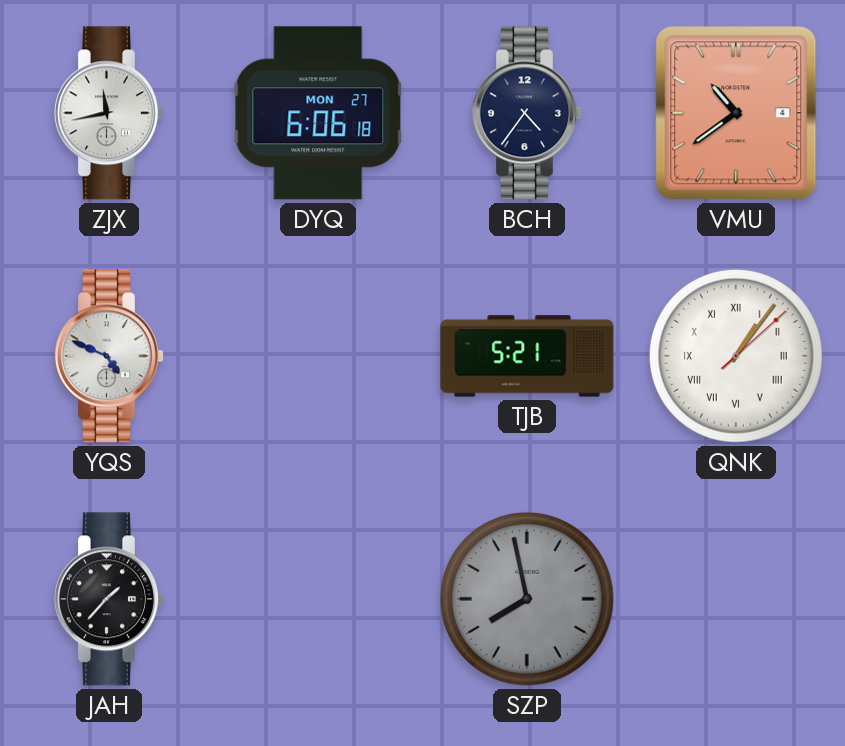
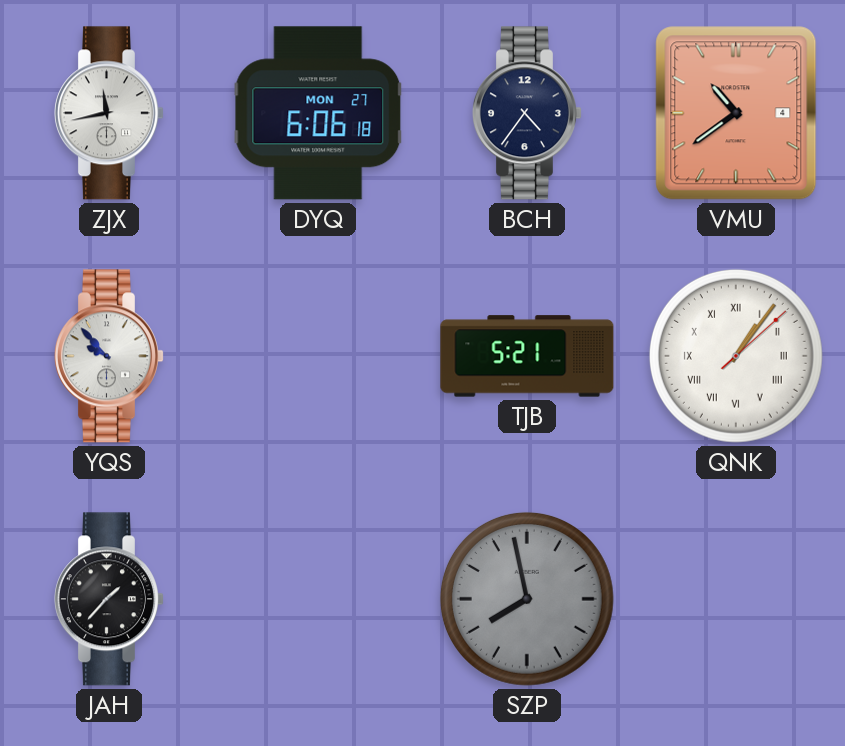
YQS: 4:49 -> 9:53
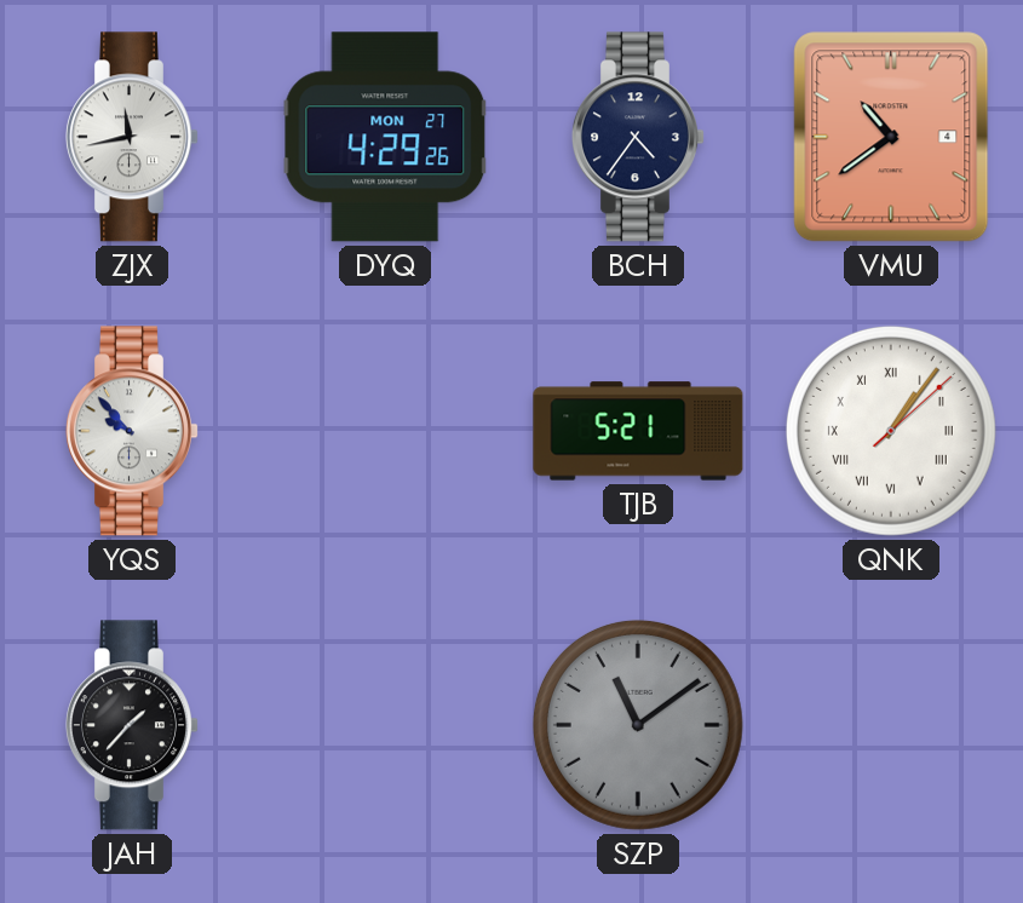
DYQ: 6:06 -> 4:29
SZP: 7:58 -> 11:09
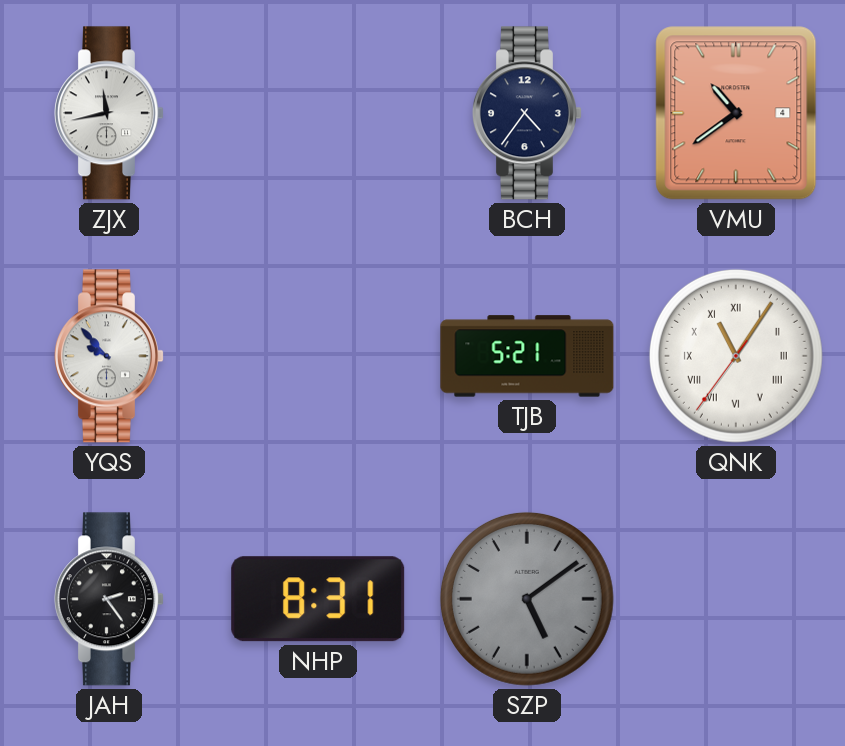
DYQ: 4:29 -> none
QNK: 1:06 -> 11:05
JAH: 1:37 -> 2:24
NHP: none -> 8:31
SZP: 11:09 -> 5:09
